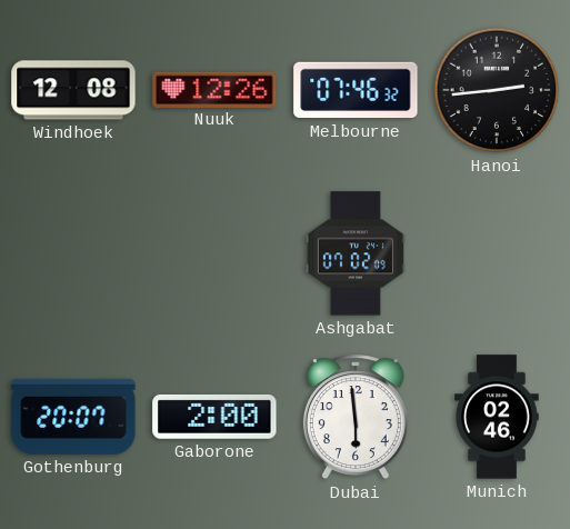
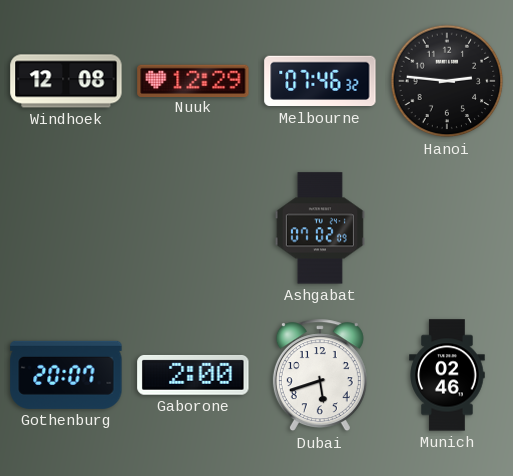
Nuuk: 12:26 -> 12:29
Hanoi: 2:44 -> 2:46
Dubai: 5:59 -> 5:42
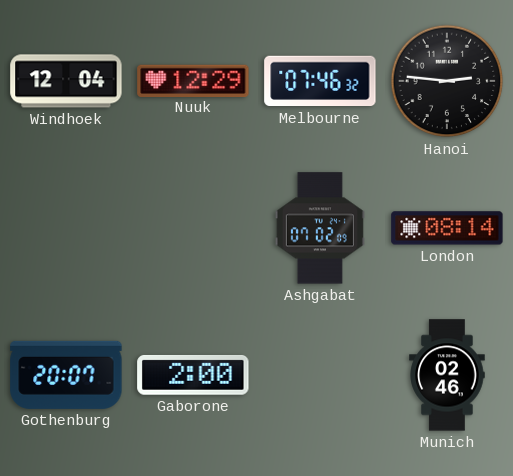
Windhoek: 12:08 -> 12:04
London: none -> 08:14
Dubai: 5:42 -> none
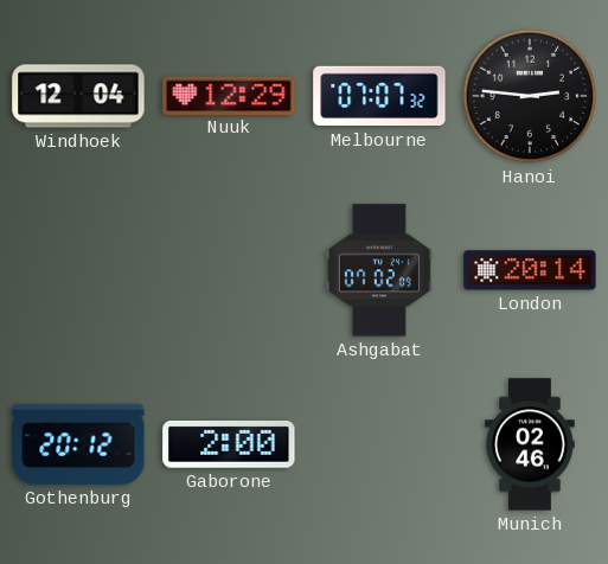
Melbourne: 07:46 -> 07:07
London: 08:14 -> 20:14
Gothenburg: 20:07 -> 20:12
